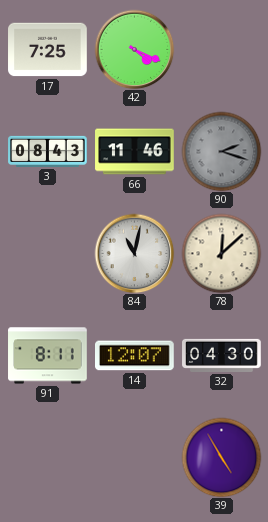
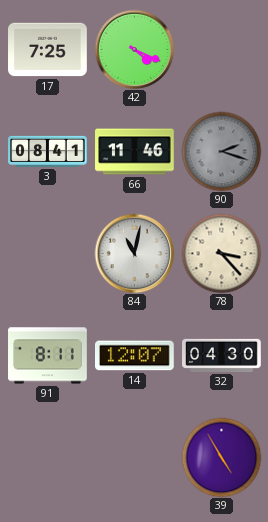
3: 08:43 -> 08:41
78: 12:08 -> 3:23
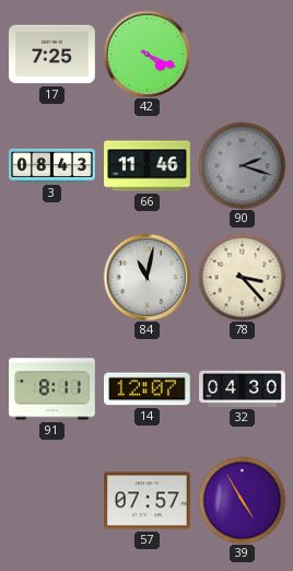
3: 08:41 -> 08:43
57: none -> 07:57
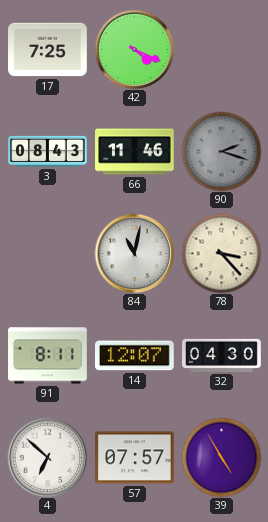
4: none -> 6:52
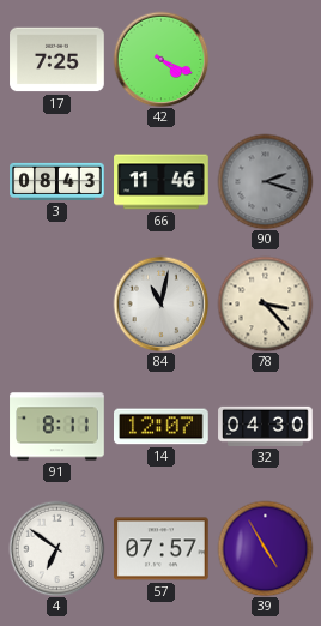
4: 6:52 -> 6:51
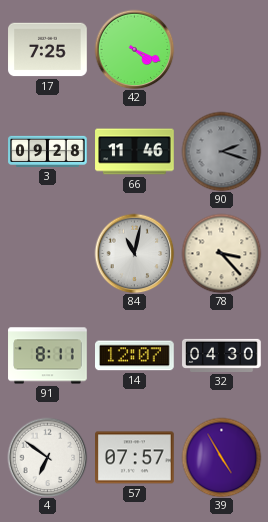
3: 08:43 -> 09:28
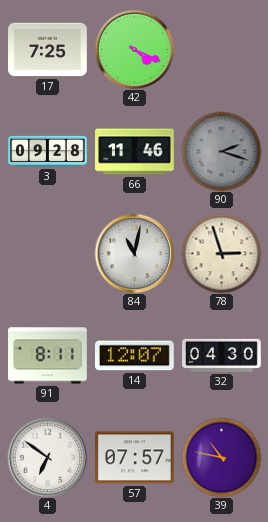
78: 3:23 -> 2:57
39: 4:55 -> 10:47
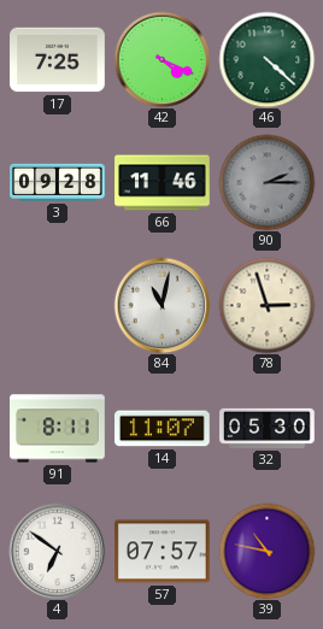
46: none -> 4:22
90: 2:18 -> 2:15
14: 12:07 -> 11:07
32: 04:30 -> 05:30
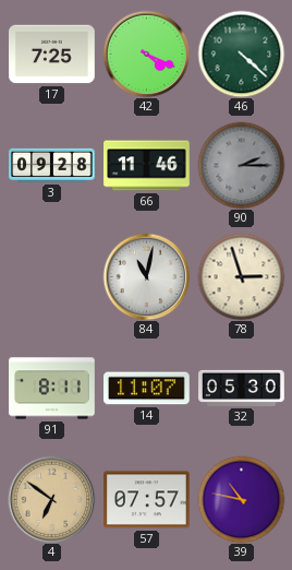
4 dial: white -> champagne
